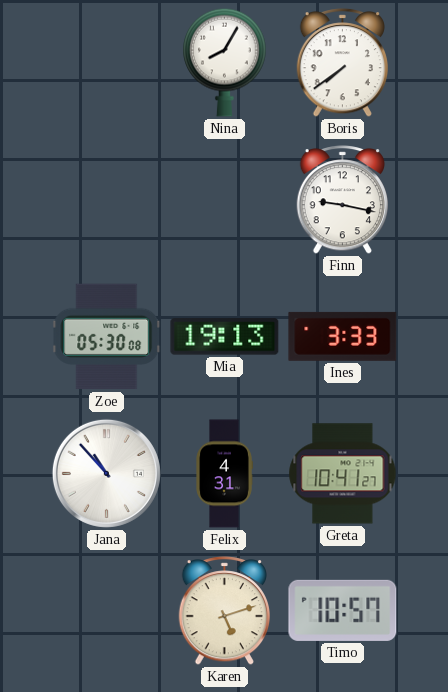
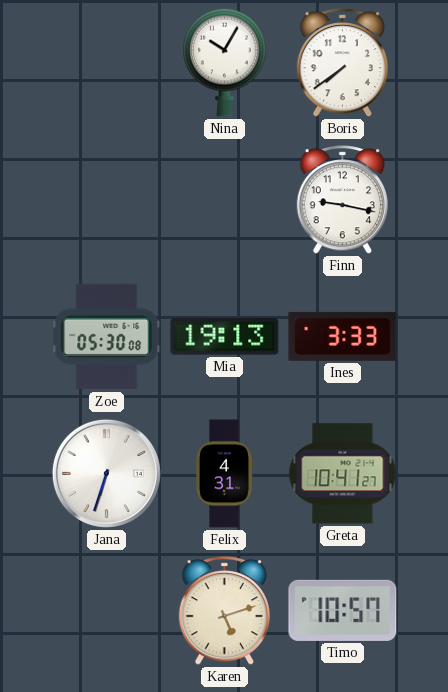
Nina: 8:05 -> 10:05
Jana: 10:53 -> 6:33
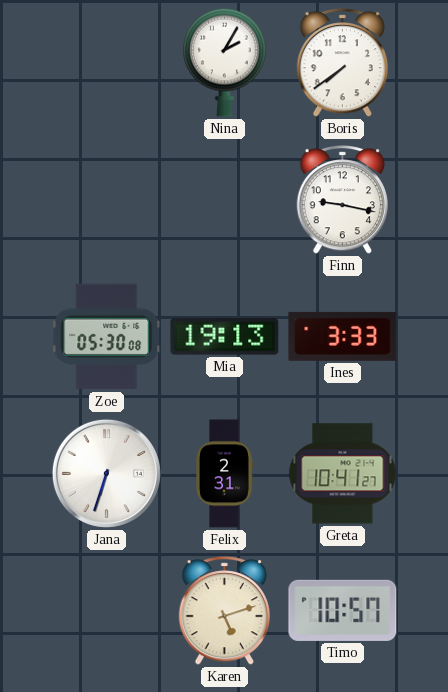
Nina: 10:05 -> 2:05
Felix: 4:31 -> 2:31
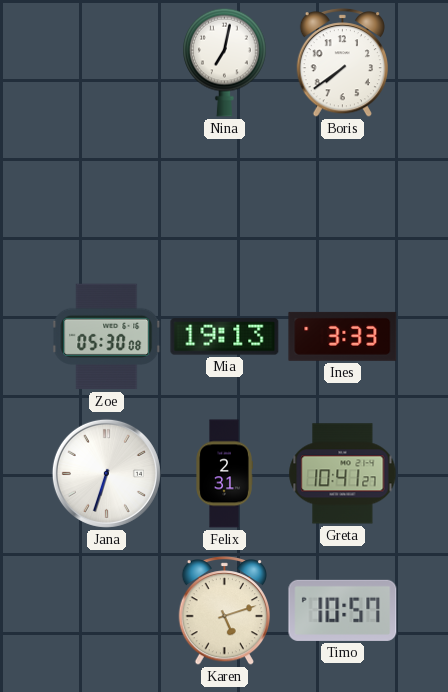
Nina: 2:05 -> 7:02
Finn: 9:17 -> none
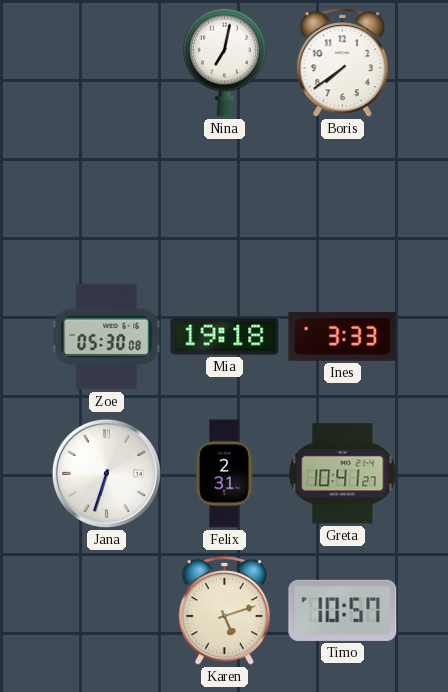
Mia: 19:13 -> 19:18
